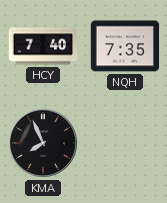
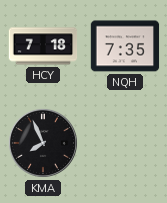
HCY: 7:40 -> 7:18
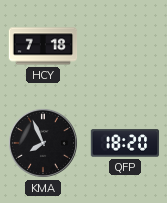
NQH: 7:35 -> none
QFP: none -> 18:20
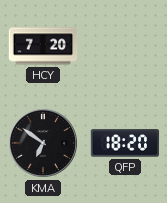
HCY: 7:18 -> 7:20
KMA: 7:56 -> 6:51
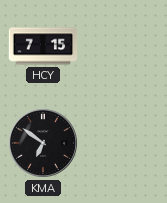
HCY: 7:20 -> 7:15
QFP: 18:20 -> none
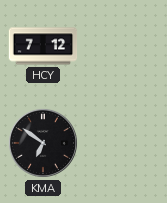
HCY: 7:15 -> 7:12
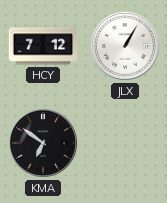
JLX: none -> 1:05
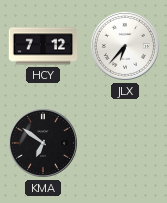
JLX: 1:05 -> 6:37
